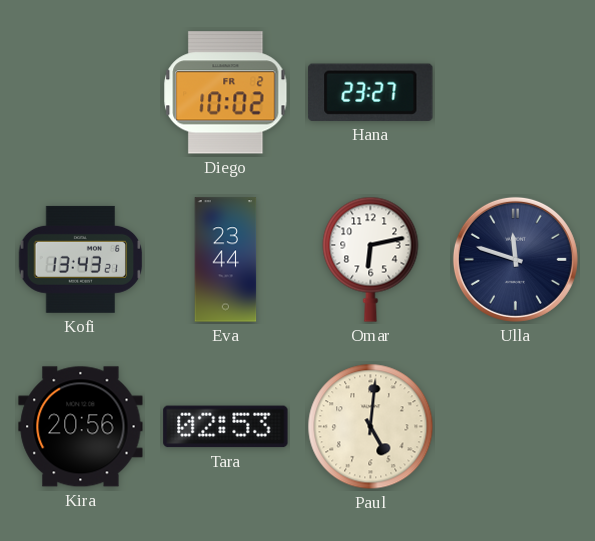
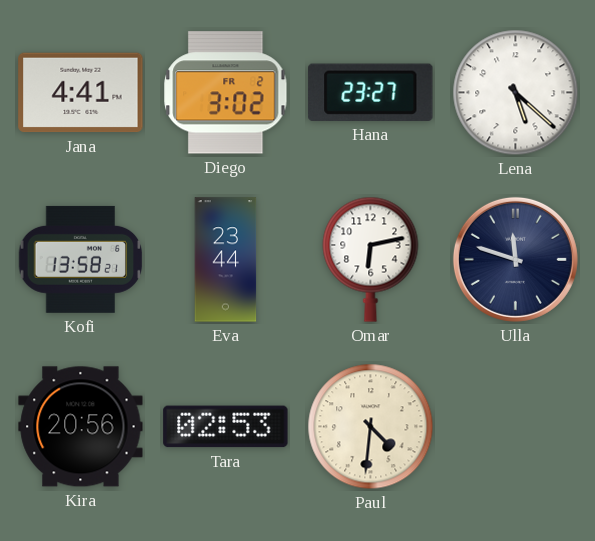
Jana: none -> 4:41
Diego: 10:02 -> 3:02
Lena: none -> 5:22
Kofi: 13:43 -> 13:58
Paul: 5:01 -> 4:31
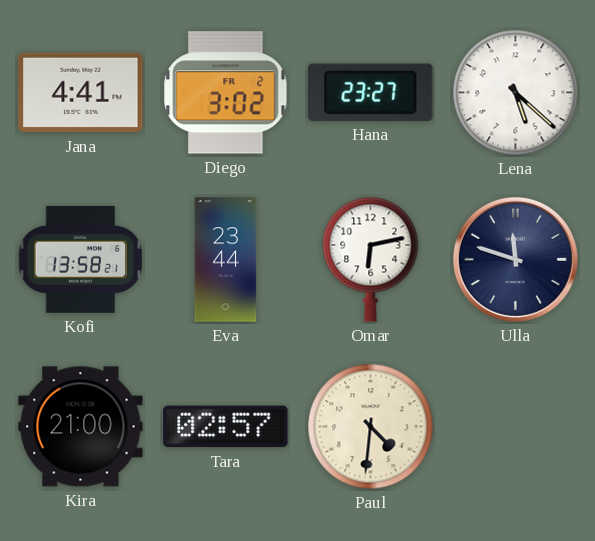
Kira: 20:56 -> 21:00
Tara: 02:53 -> 02:57
